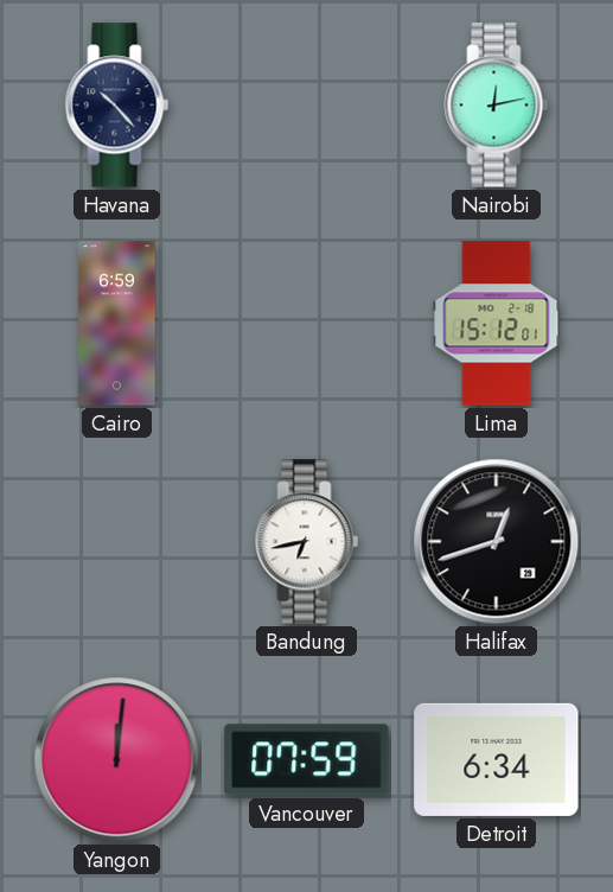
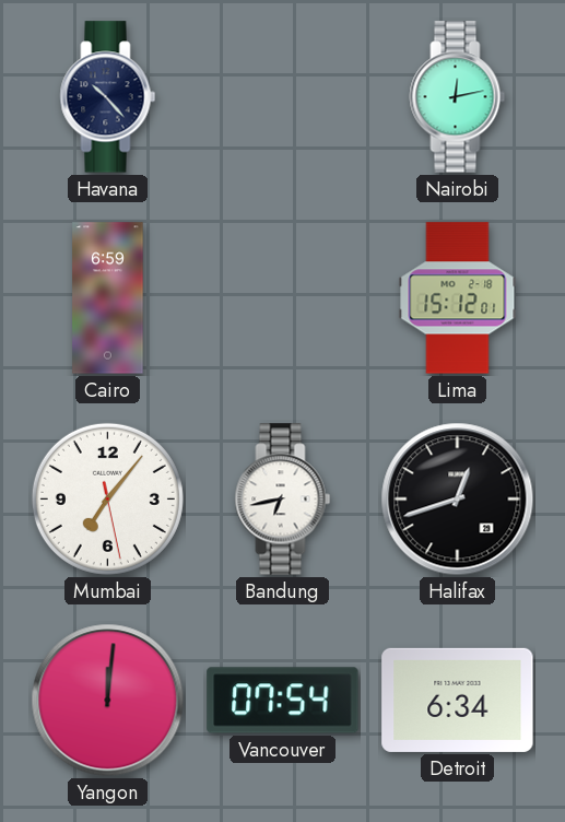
Mumbai: none -> 7:06
Vancouver: 07:59 -> 07:54
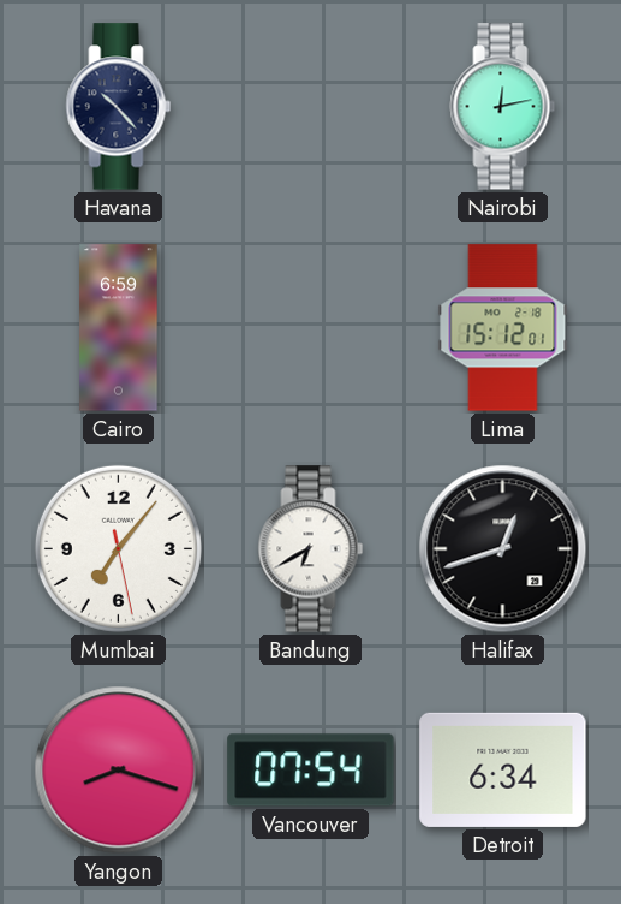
Bandung: 6:43 -> 6:40
Yangon: 12:01 -> 8:18
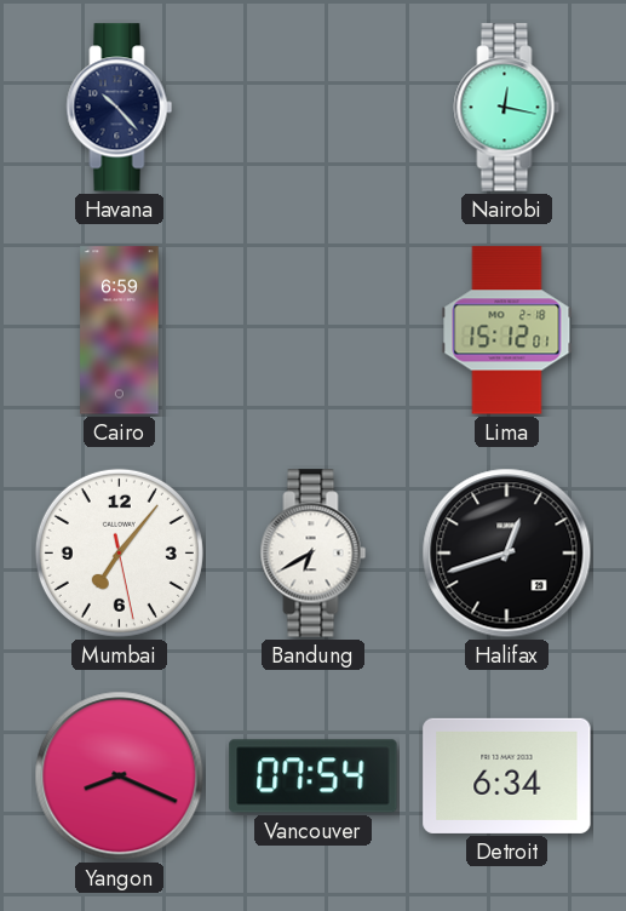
Nairobi: 12:13 -> 12:17
Yangon: 8:18 -> 8:19
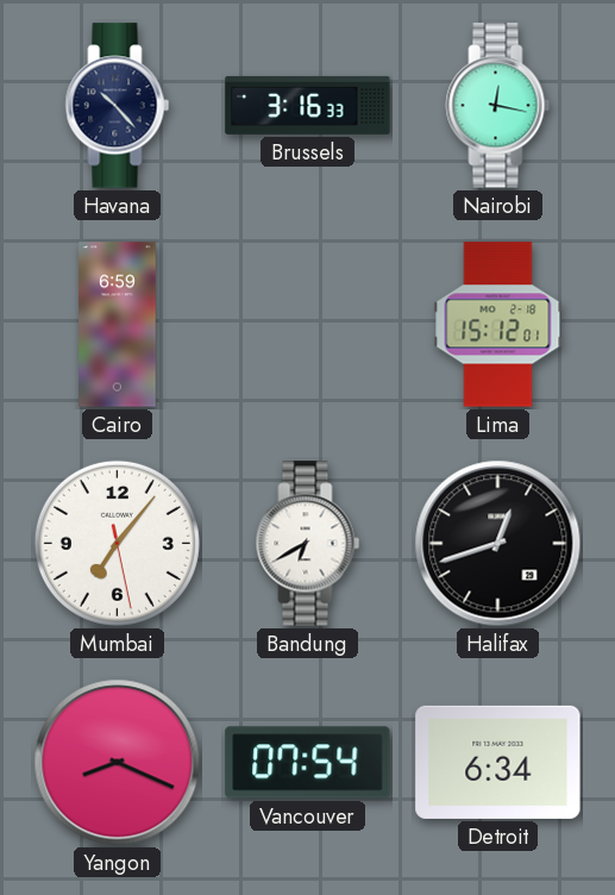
Brussels: none -> 3:16
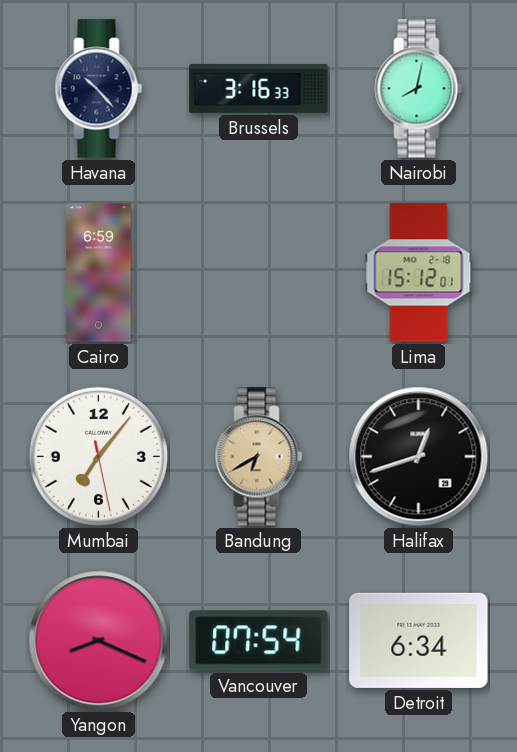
Nairobi: 12:17 -> 8:02
Bandung dial: white -> champagne
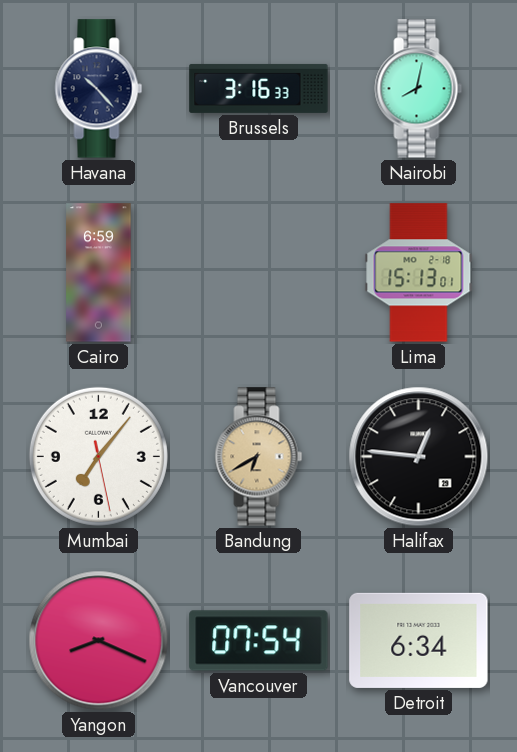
Lima: 15:12 -> 15:13
Halifax: 12:42 -> 12:46
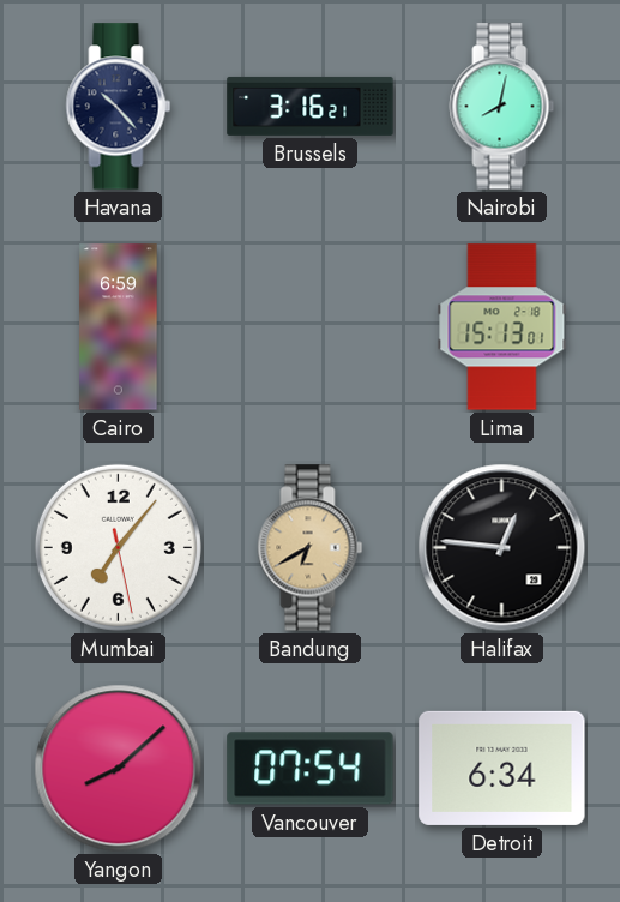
Brussels: 3:16:33 -> 3:16:21
Yangon: 8:19 -> 8:08
